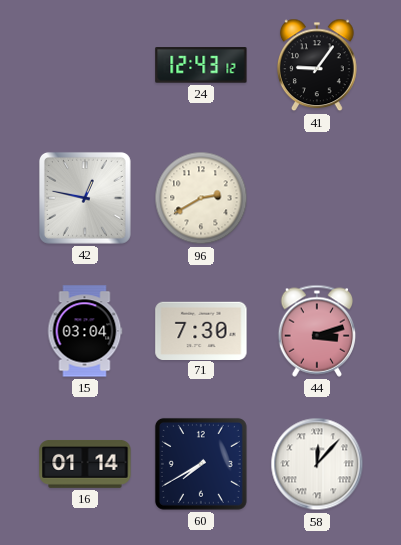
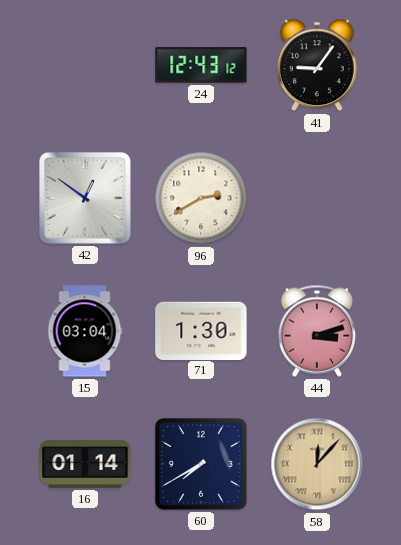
42: 12:47 -> 12:51
71: 7:30 -> 1:30
58 dial: white -> champagne
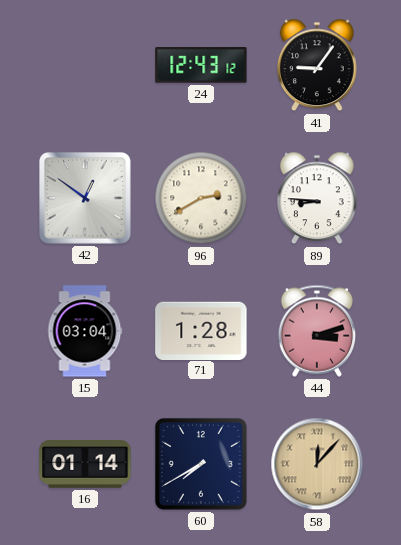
89: none -> 8:46
71: 1:30 -> 1:28
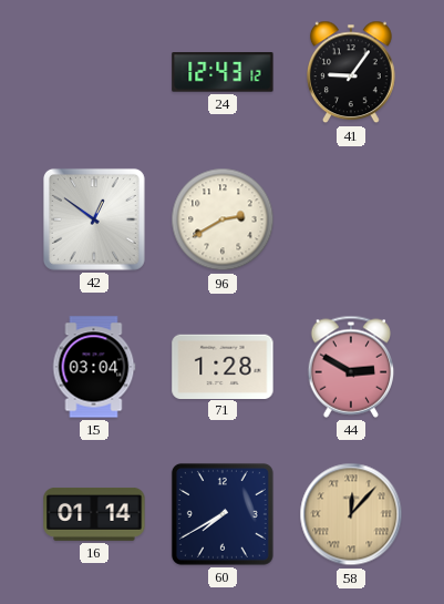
89: 8:46 -> none
44: 3:12 -> 2:50
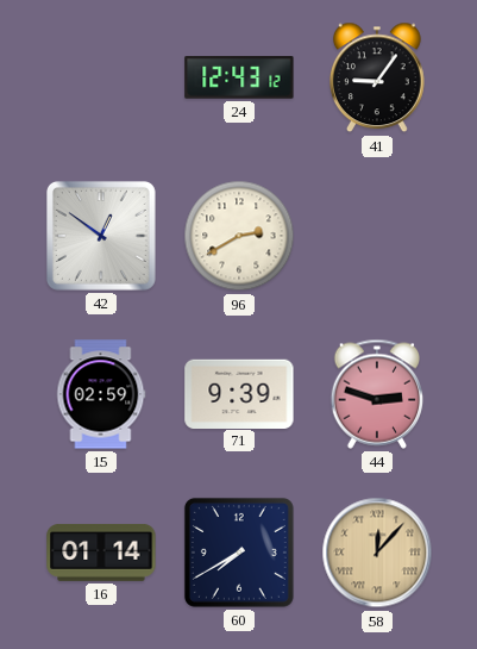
15: 03:04 -> 02:59
71: 1:28 -> 9:39
44: 2:50 -> 2:48
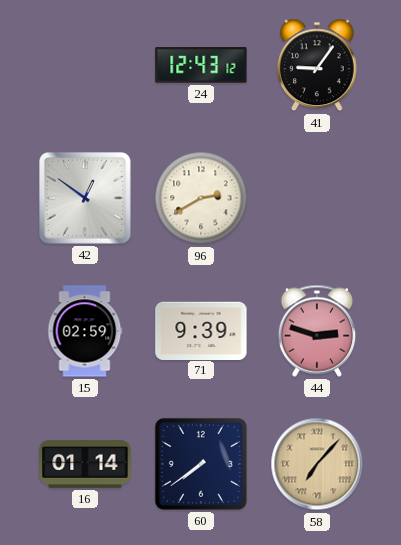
60: 7:40 -> 7:39
58: 12:07 -> 7:07
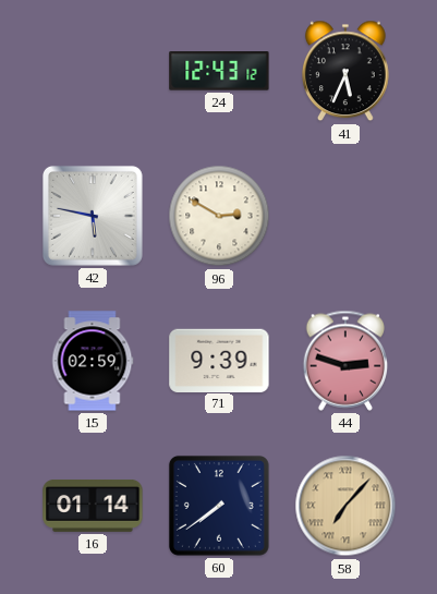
41: 9:06 -> 5:34
42: 12:51 -> 5:47
96: 2:40 -> 2:50
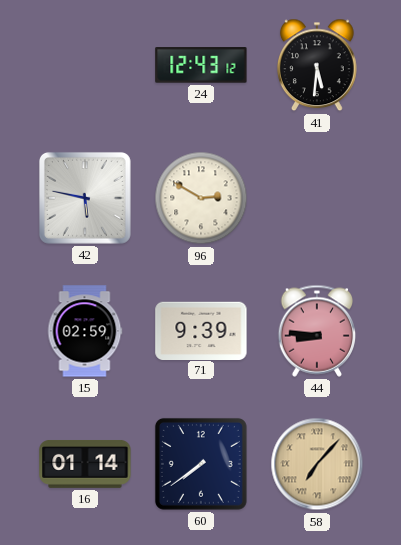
41: 5:34 -> 5:31
44: 2:48 -> 8:46
